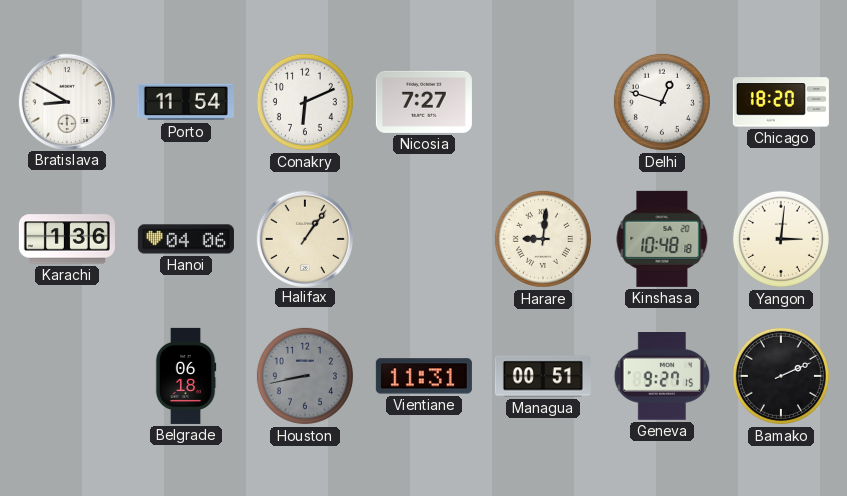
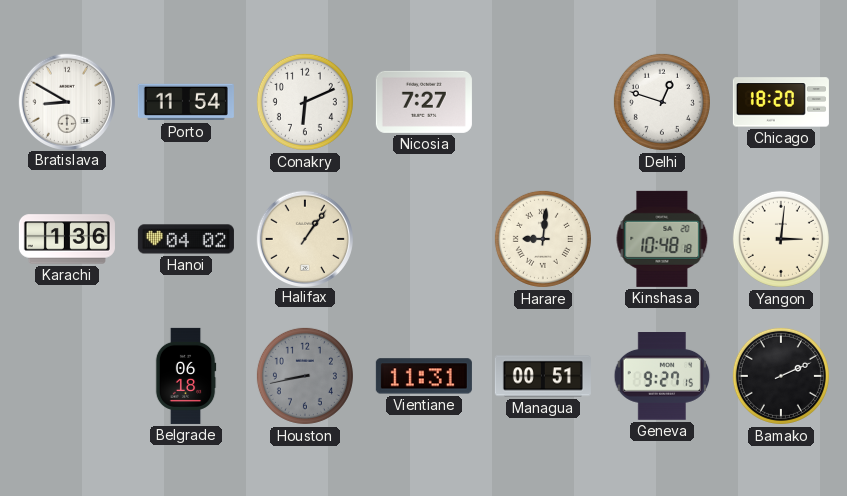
Hanoi: 04:06 -> 04:02
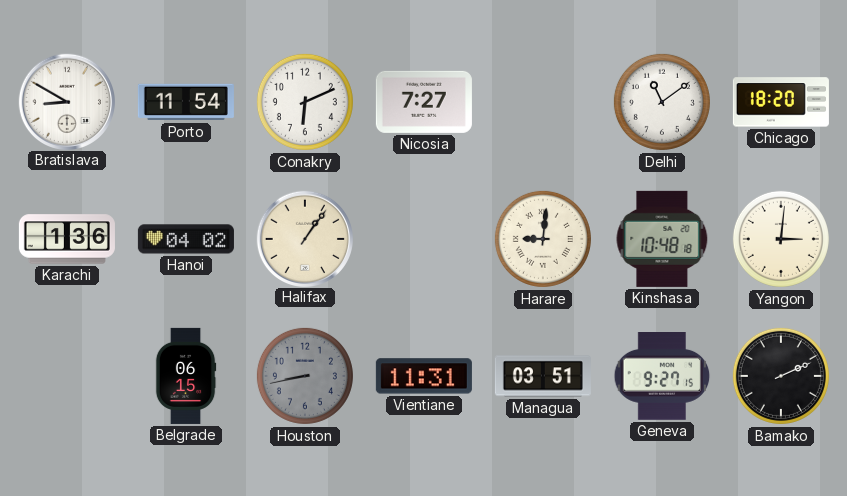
Delhi: 12:48 -> 11:09
Belgrade: 06:18 -> 06:15
Managua: 00:51 -> 03:51
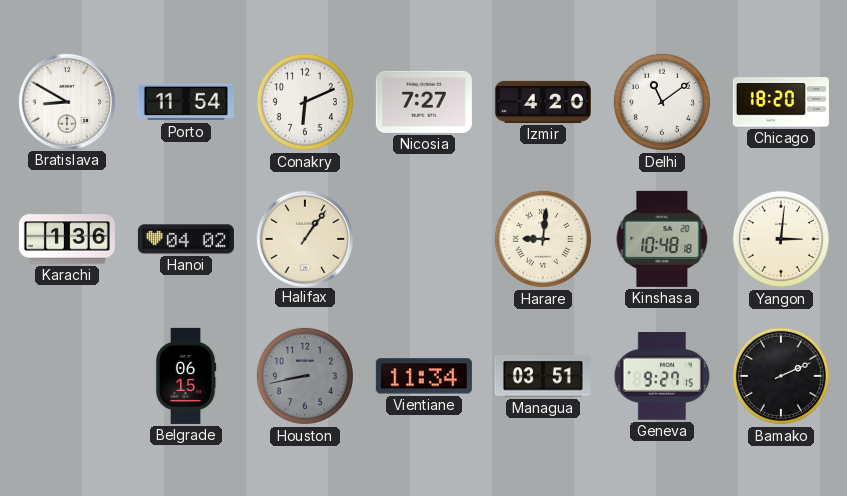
Izmir: none -> 4:20
Vientiane: 11:31 -> 11:34
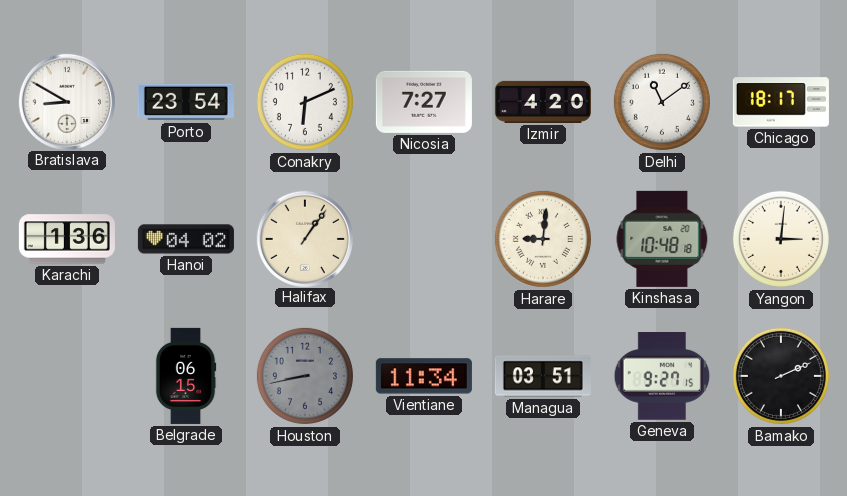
Porto: 11:54 -> 23:54
Chicago: 18:20 -> 18:17
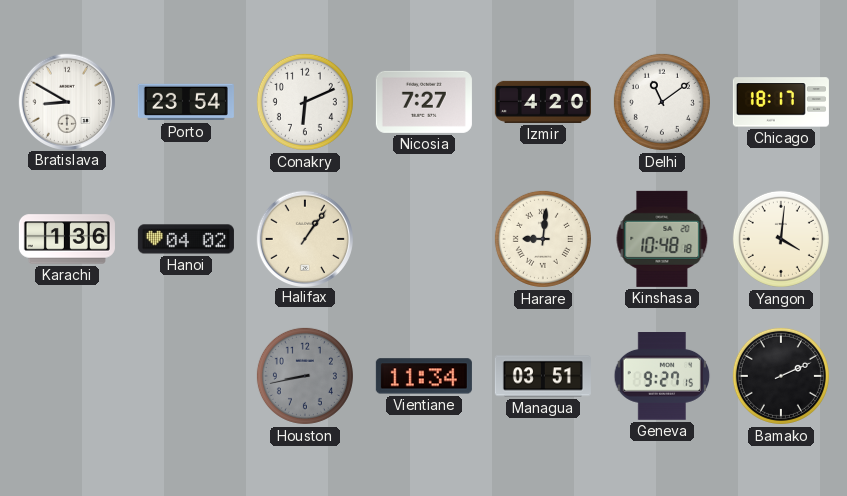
Yangon: 3:01 -> 4:01
Belgrade: 06:15 -> none
